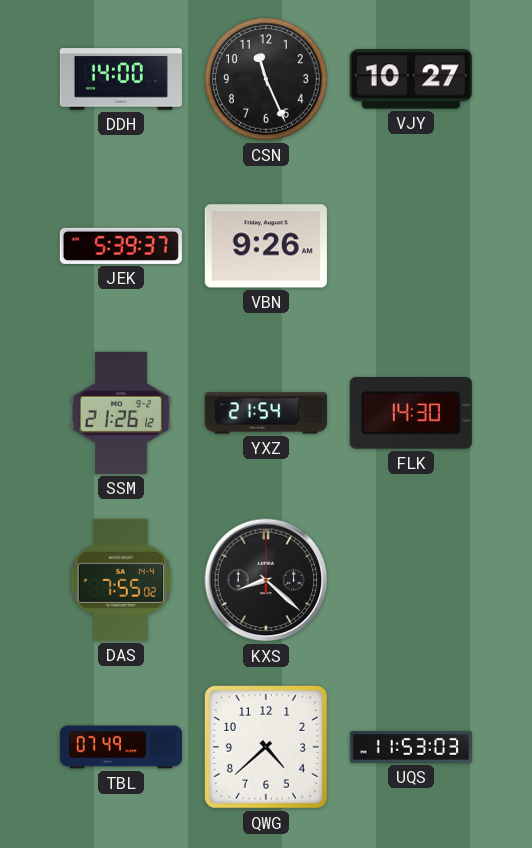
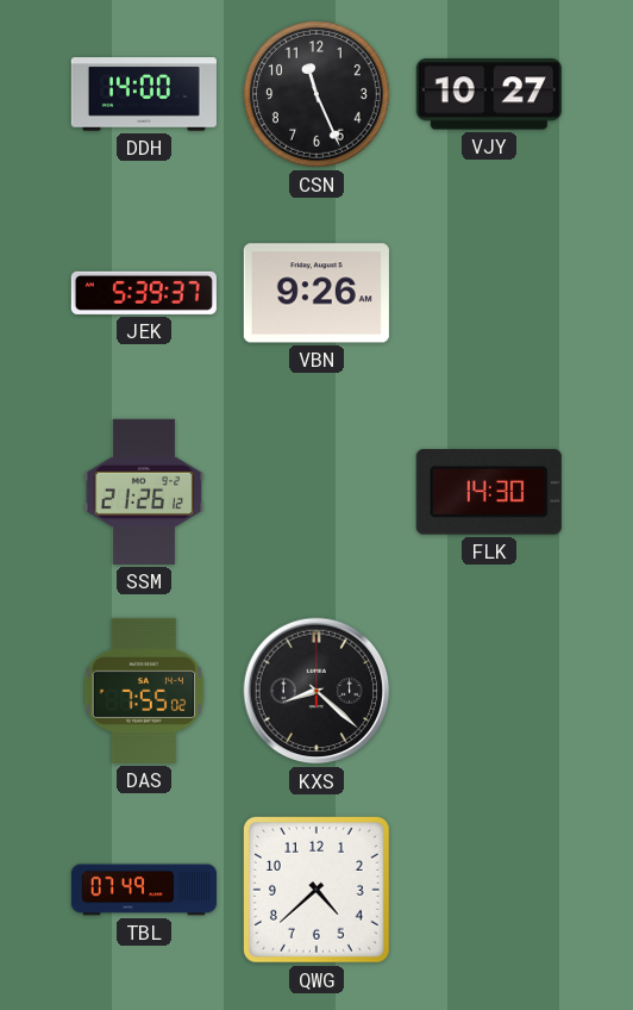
YXZ: 21:54 -> none
UQS: 11:53 -> none
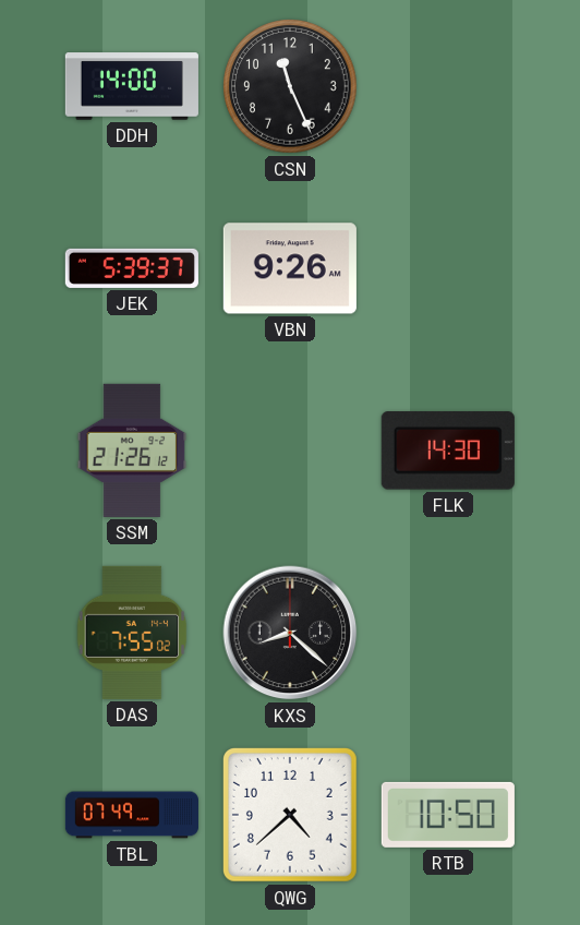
VJY: 10:27 -> none
RTB: none -> 10:50
